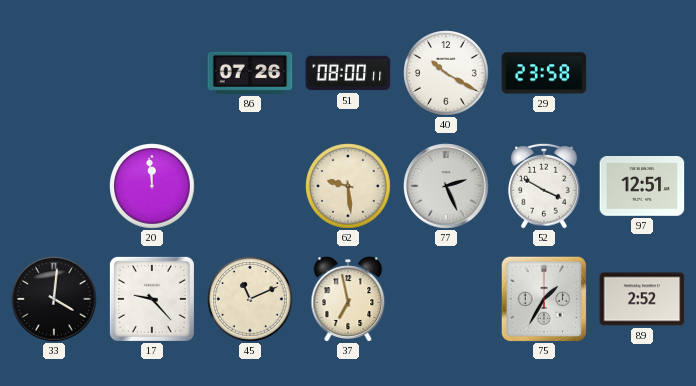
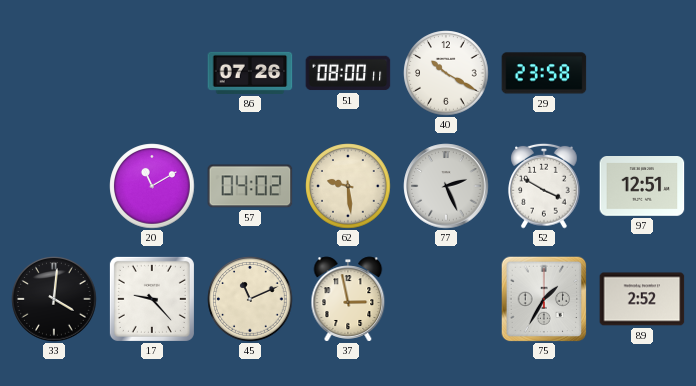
20: 11:59 -> 11:10
57: none -> 04:02
37: 6:58 -> 2:58
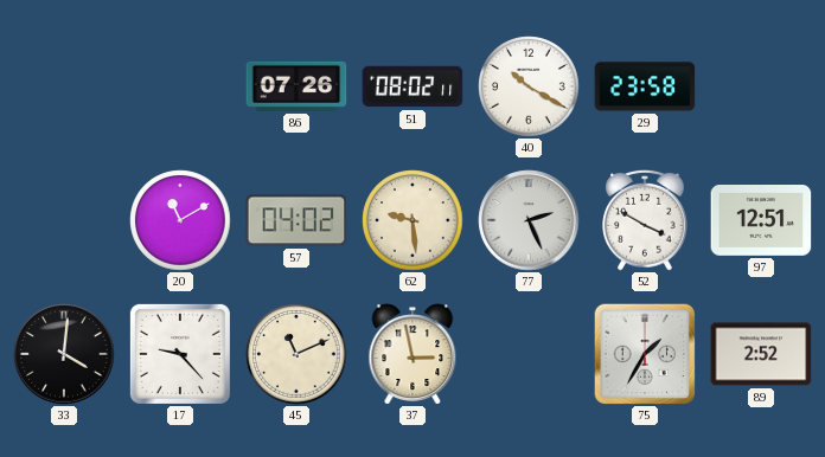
51: 08:00 -> 08:02
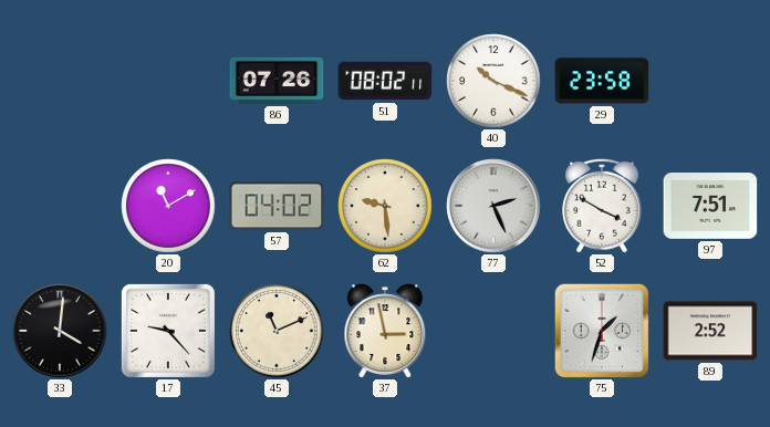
40: 10:20 -> 10:19
97: 12:51 -> 7:51
75: 1:35 -> 1:33
